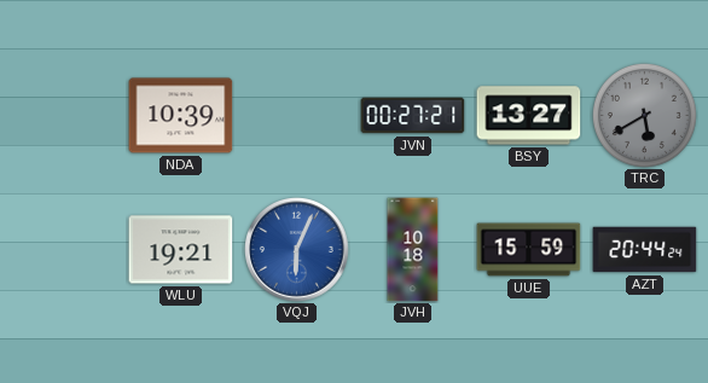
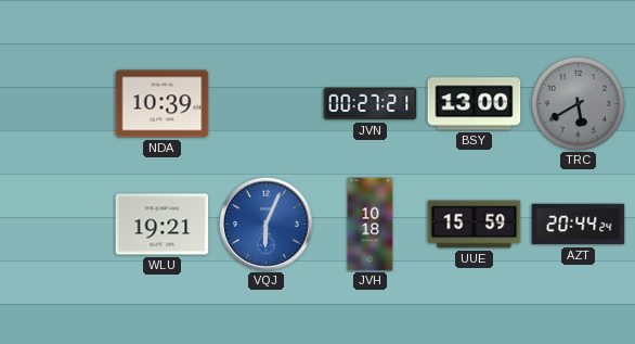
BSY: 13:27 -> 13:00
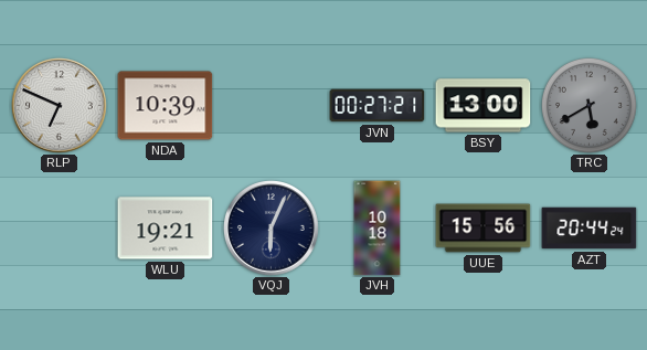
RLP: none -> 6:49
VQJ dial: blue -> navy
UUE: 15:59 -> 15:56
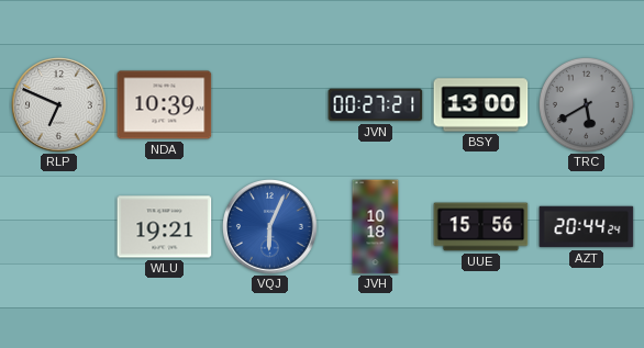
VQJ dial: navy -> blue
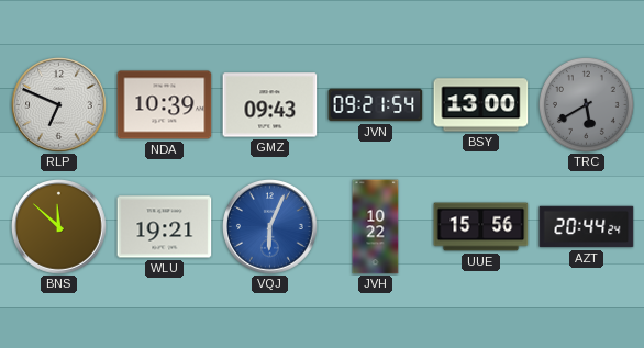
GMZ: none -> 09:43
JVN: 00:27 -> 09:21
BNS: none -> 11:52
JVH: 10:18 -> 10:22
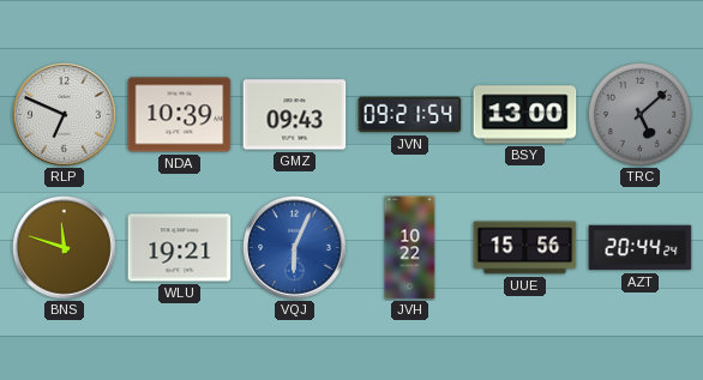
TRC: 5:40 -> 5:08
BNS: 11:52 -> 11:48
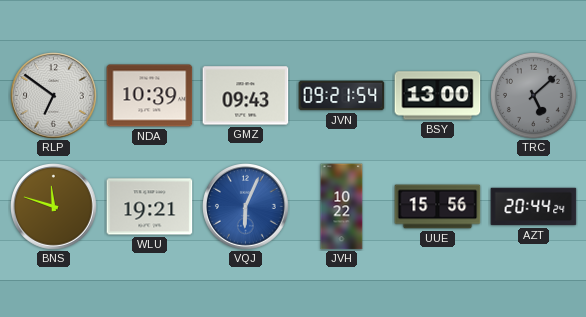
RLP: 6:49 -> 6:51
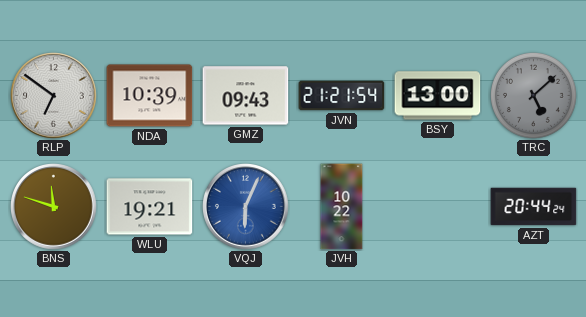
JVN: 09:21 -> 21:21
UUE: 15:56 -> none
